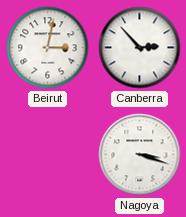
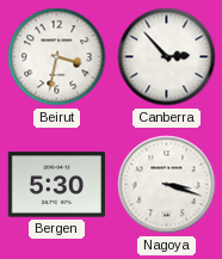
Beirut: 3:02 -> 3:32
Bergen: none -> 5:30
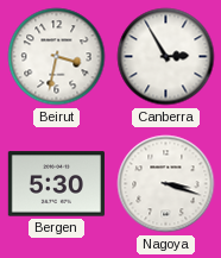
Canberra: 2:53 -> 2:55
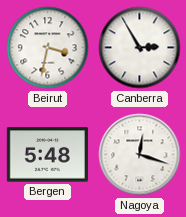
Bergen: 5:30 -> 5:48
Nagoya: 3:18 -> 12:18
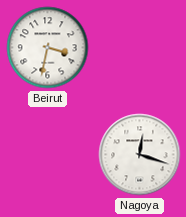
Canberra: 2:55 -> none
Bergen: 5:48 -> none
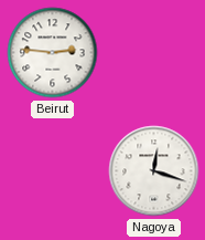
Beirut: 3:32 -> 2:46
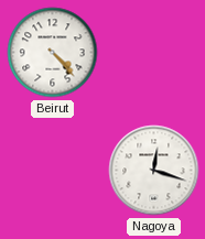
Beirut: 2:46 -> 4:23
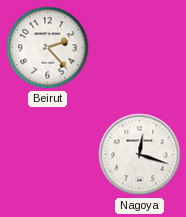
Beirut: 4:23 -> 2:23
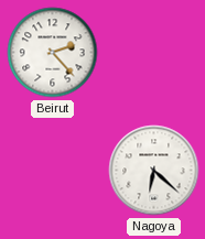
Nagoya: 12:18 -> 6:22
